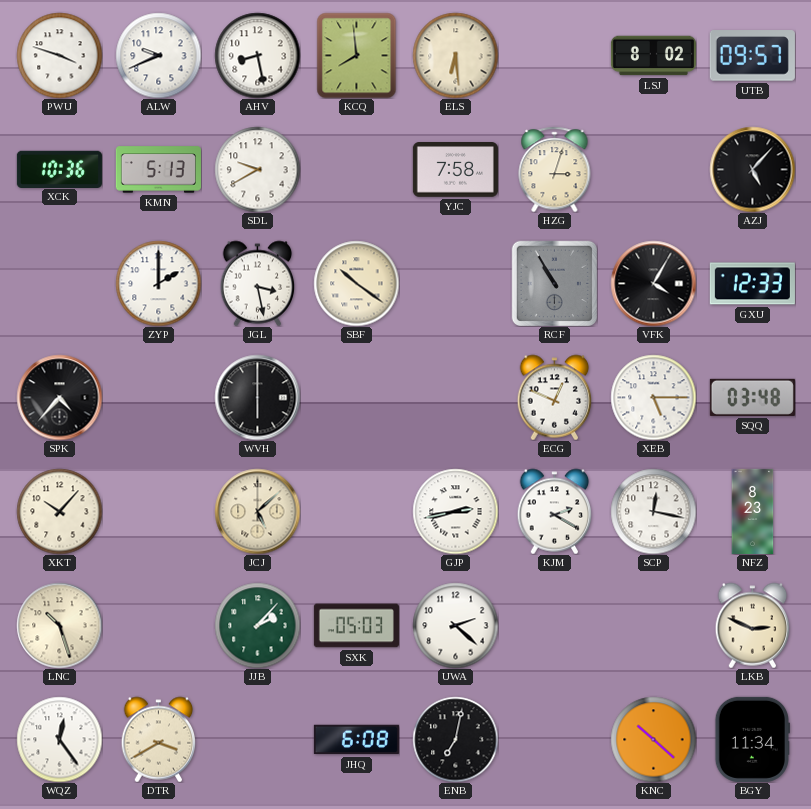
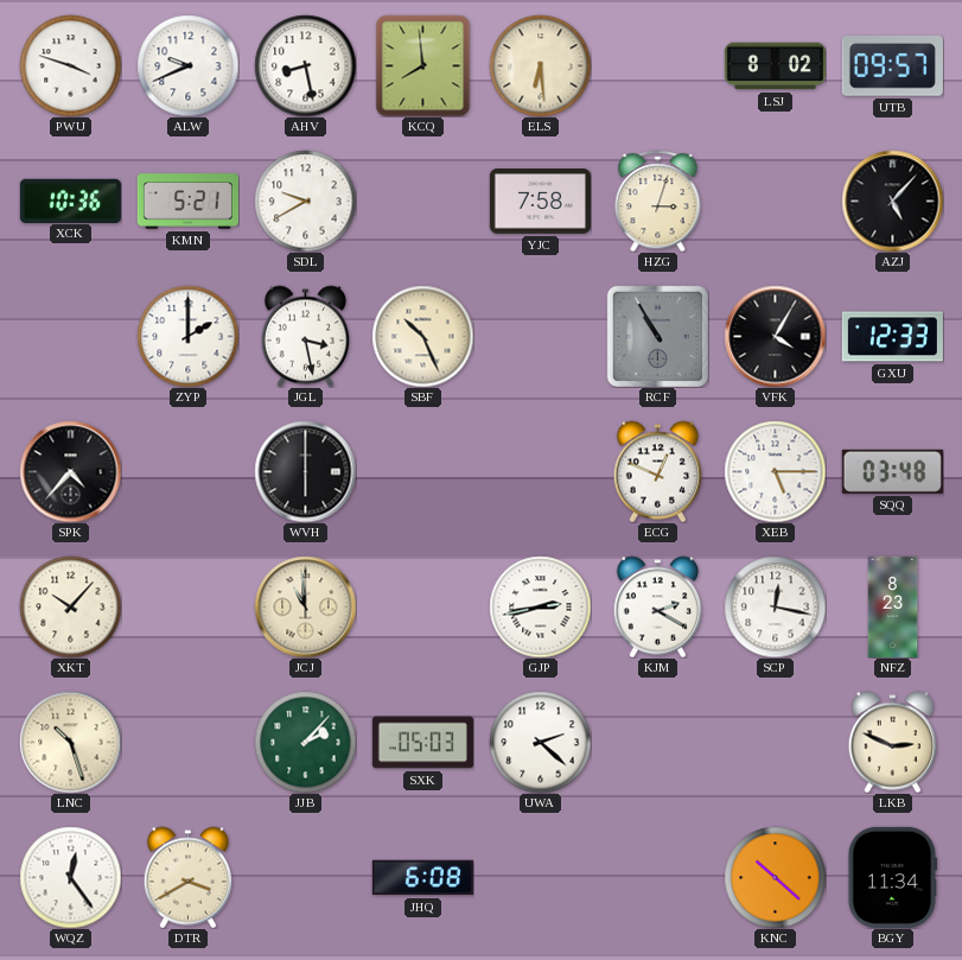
KMN: 5:13 -> 5:21
SBF: 10:21 -> 10:26
JCJ: 5:08 -> 10:59
ENB: 7:02 -> none
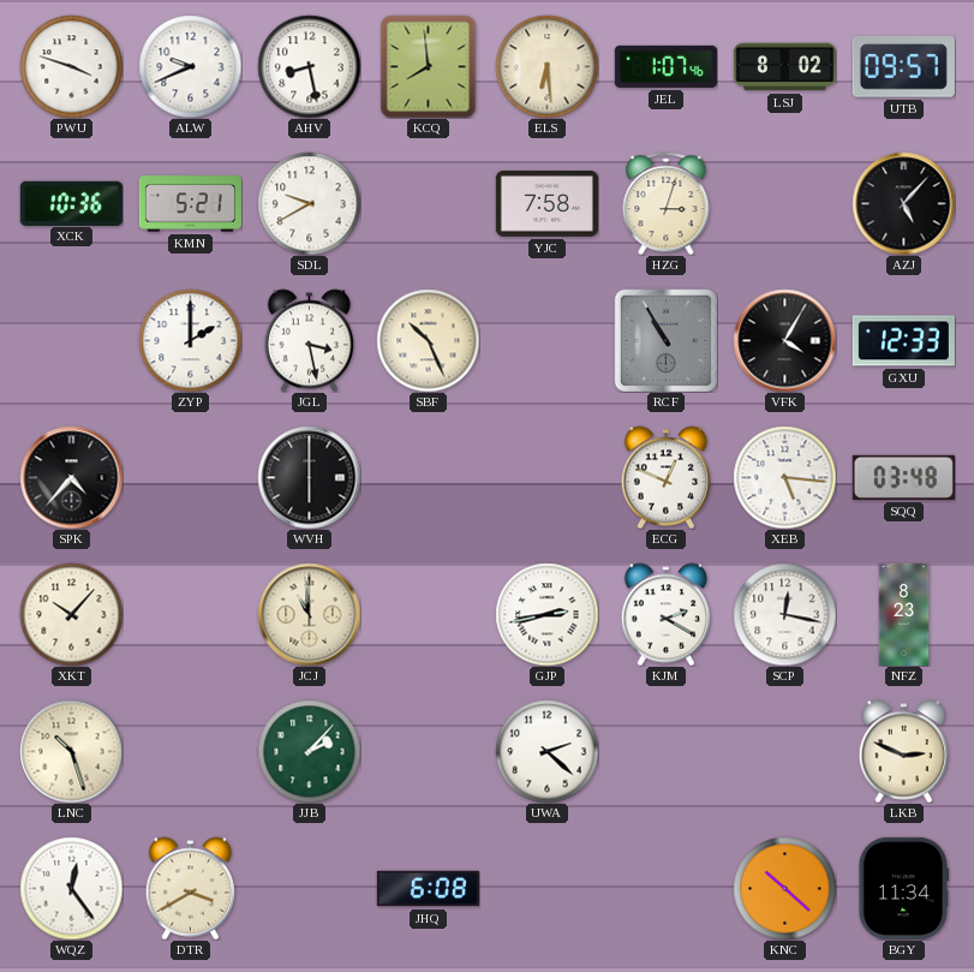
JEL: none -> 1:07
XEB: 5:15 -> 5:16
SXK: 05:03 -> none
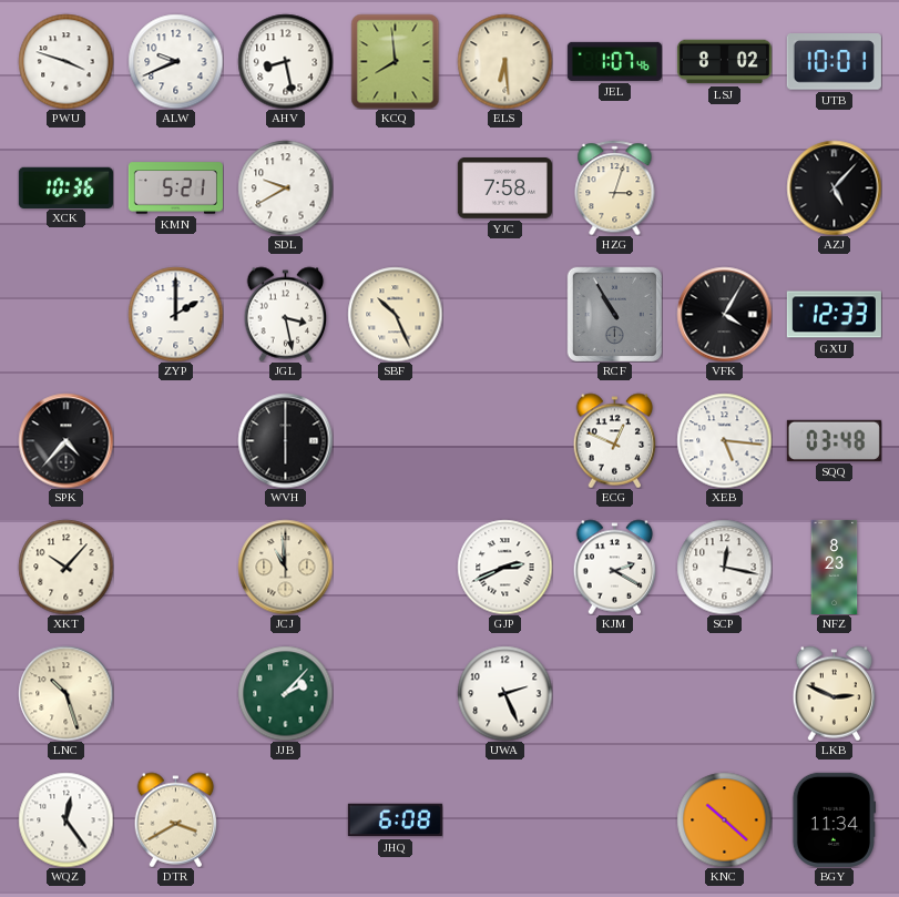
UTB: 09:57 -> 10:01
GJP: 2:43 -> 2:41
UWA: 2:22 -> 2:26
